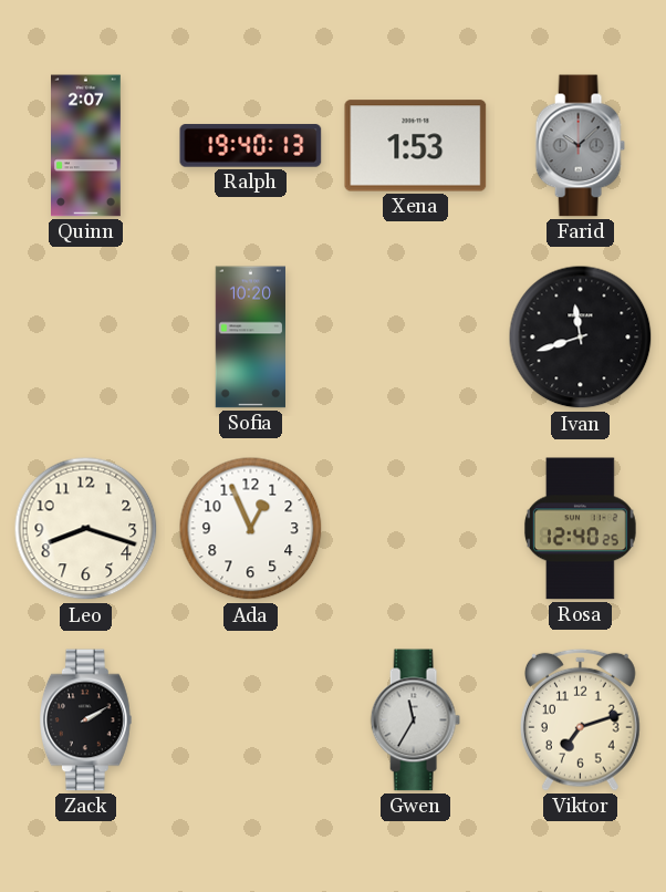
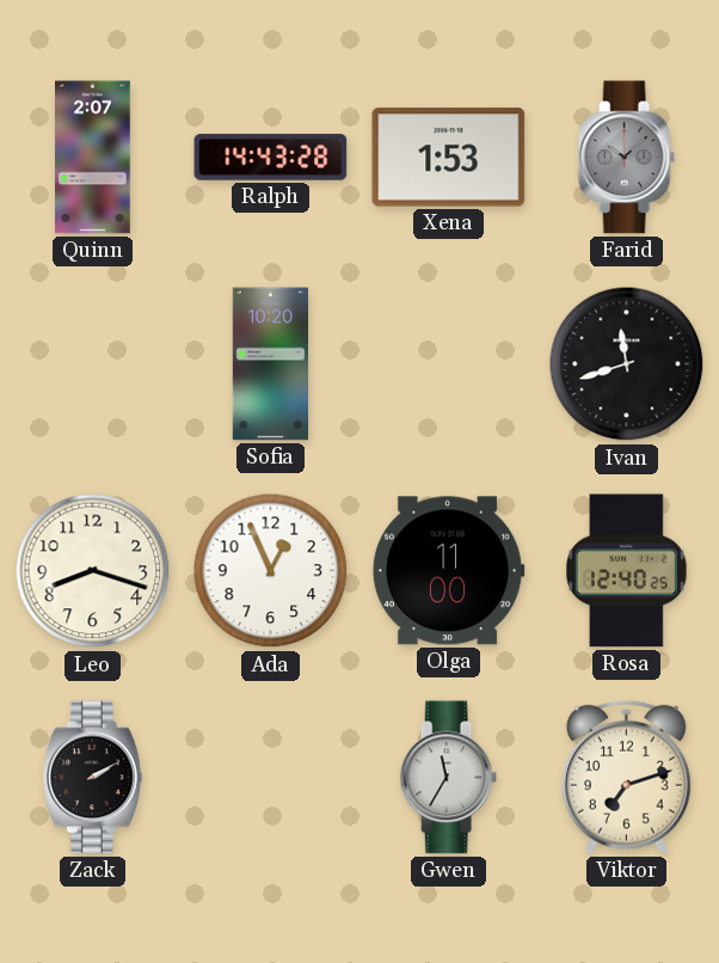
Ralph: 19:40 -> 14:43
Olga: none -> 11:00
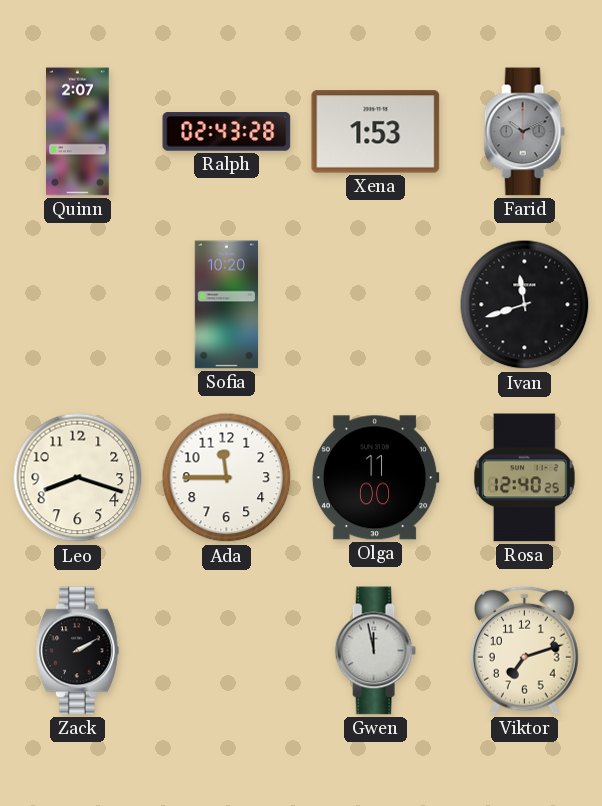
Ralph: 14:43 -> 02:43
Farid: 10:08 -> 10:11
Ada: 12:56 -> 11:45
Gwen: 11:35 -> 11:58
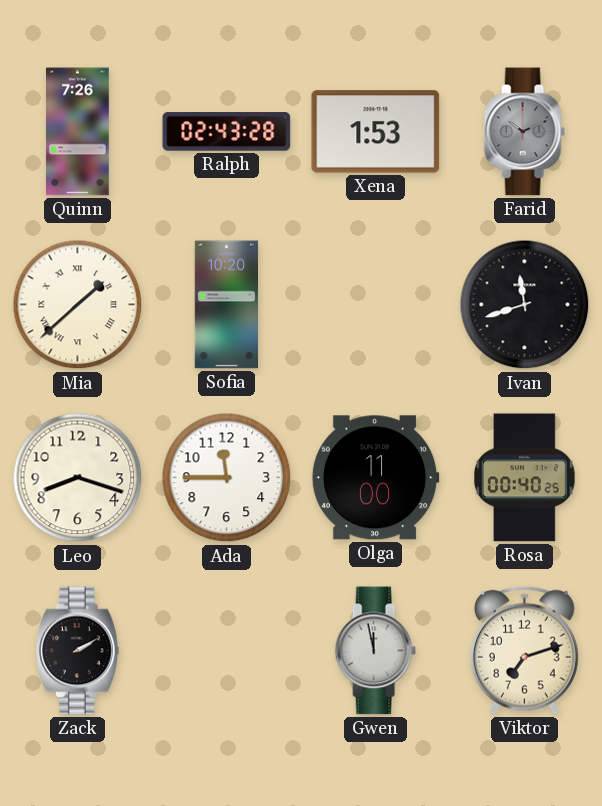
Quinn: 2:07 -> 7:26
Mia: none -> 1:38
Rosa: 12:40 -> 00:40
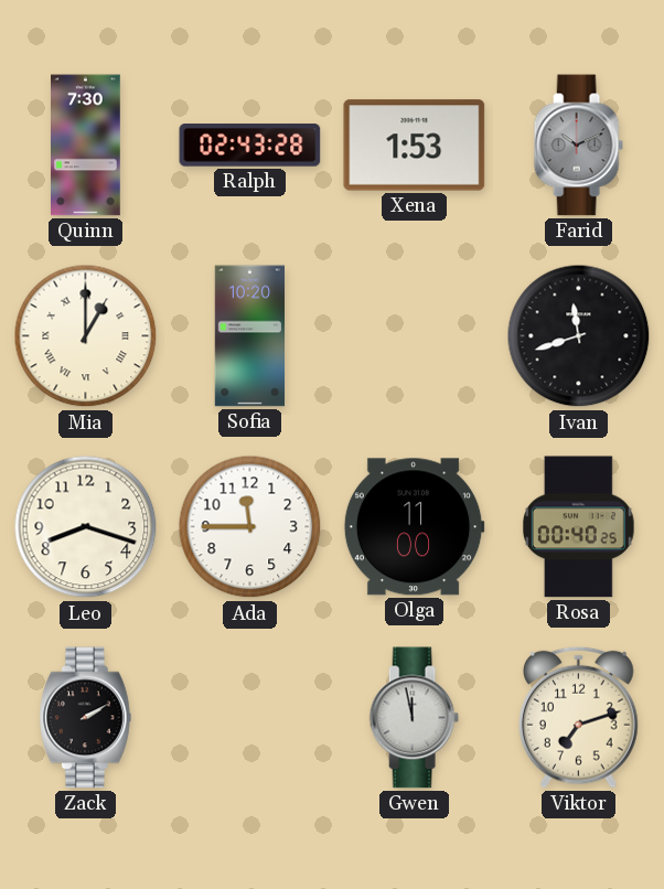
Quinn: 7:26 -> 7:30
Mia: 1:38 -> 1:00
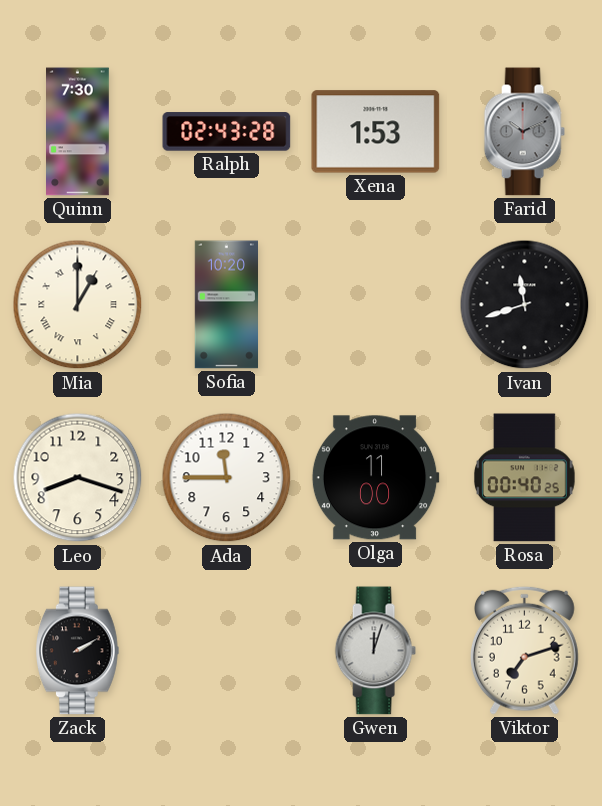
Gwen: 11:58 -> 12:03
